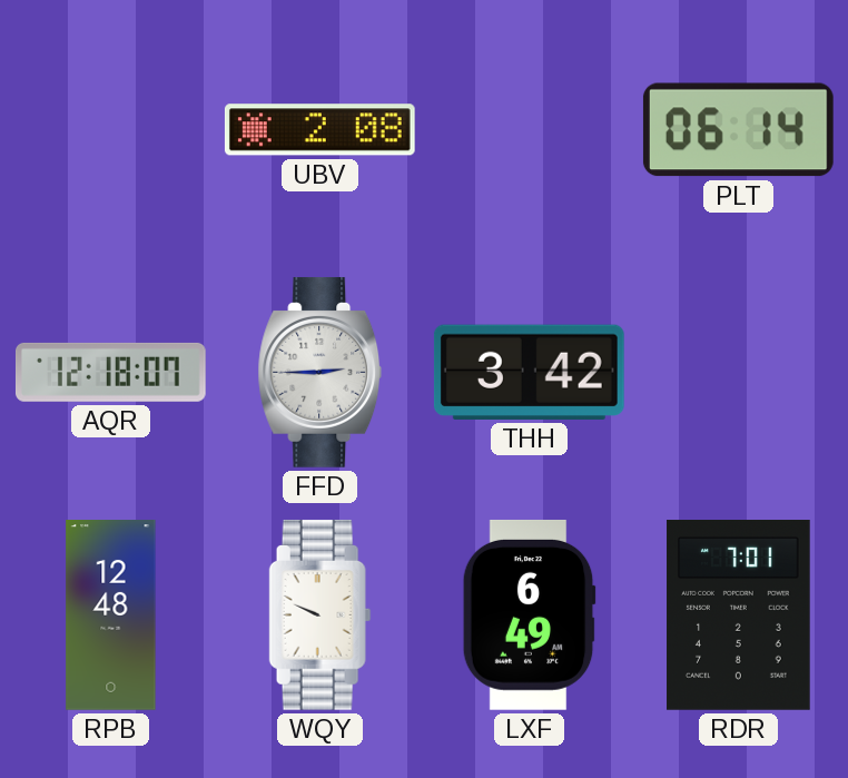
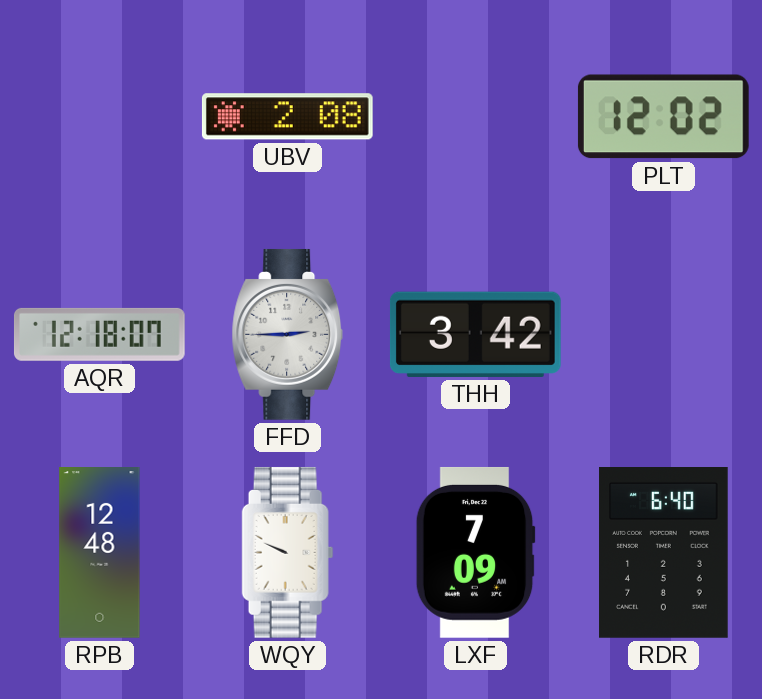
PLT: 06:14 -> 12:02
LXF: 6:49 -> 7:09
RDR: 7:01 -> 6:40
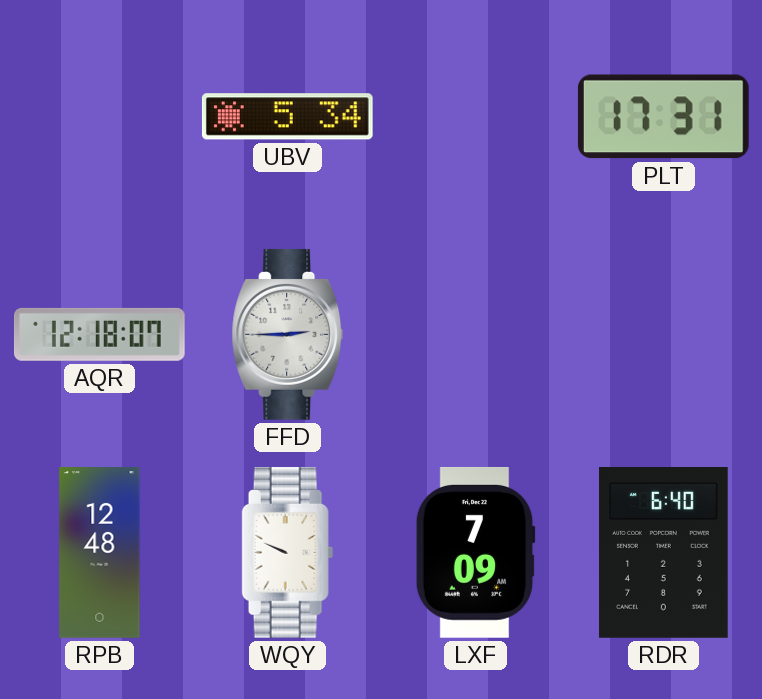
UBV: 2:08 -> 5:34
PLT: 12:02 -> 17:31
THH: 3:42 -> none
